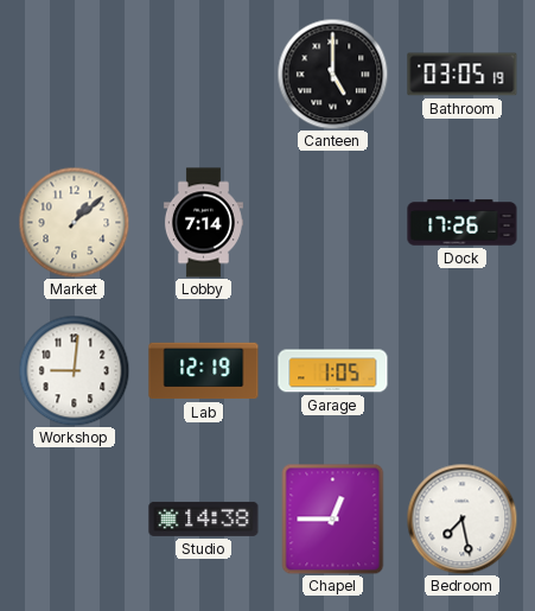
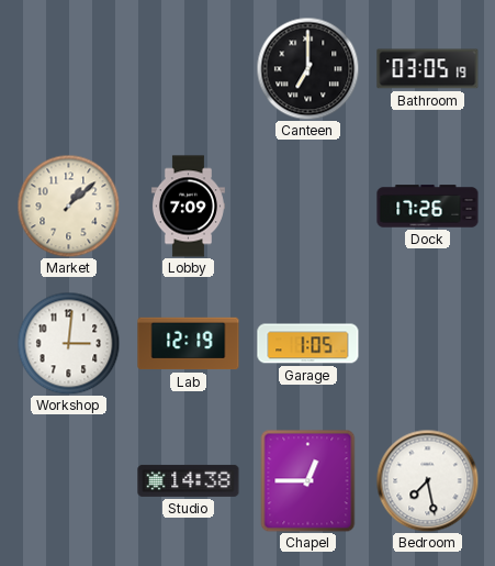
Canteen: 5:00 -> 7:00
Lobby: 7:14 -> 7:09
Workshop: 9:01 -> 3:01
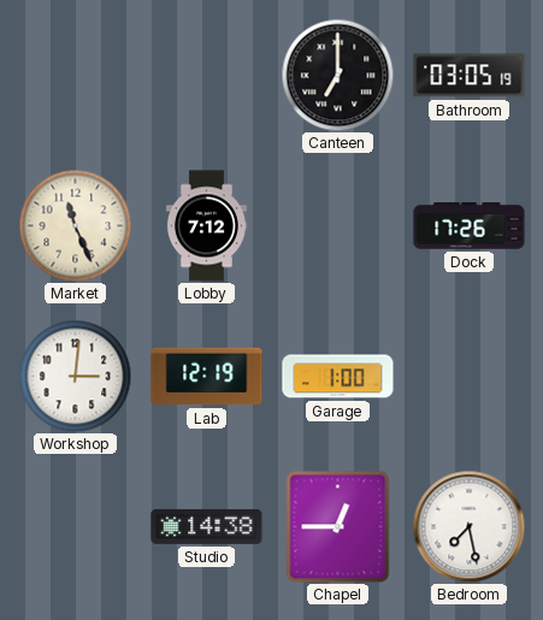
Market: 1:08 -> 11:26
Lobby: 7:09 -> 7:12
Garage: 1:05 -> 1:00
